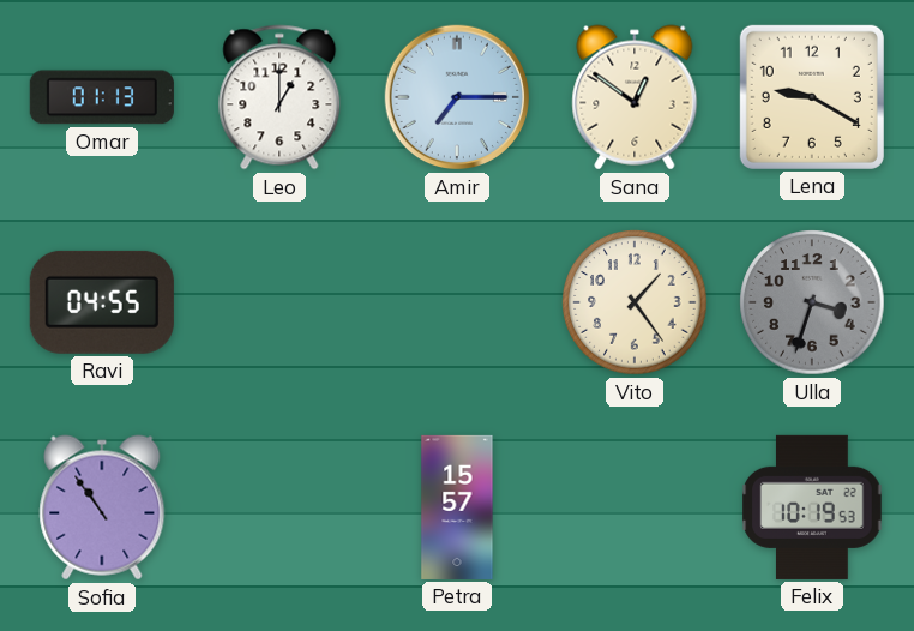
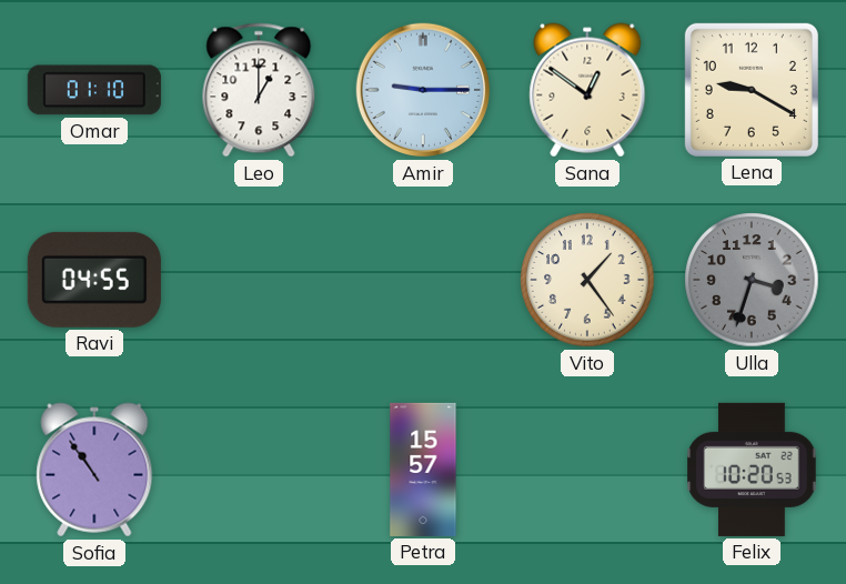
Omar: 01:13 -> 01:10
Amir: 7:15 -> 9:15
Felix: 10:19 -> 10:20
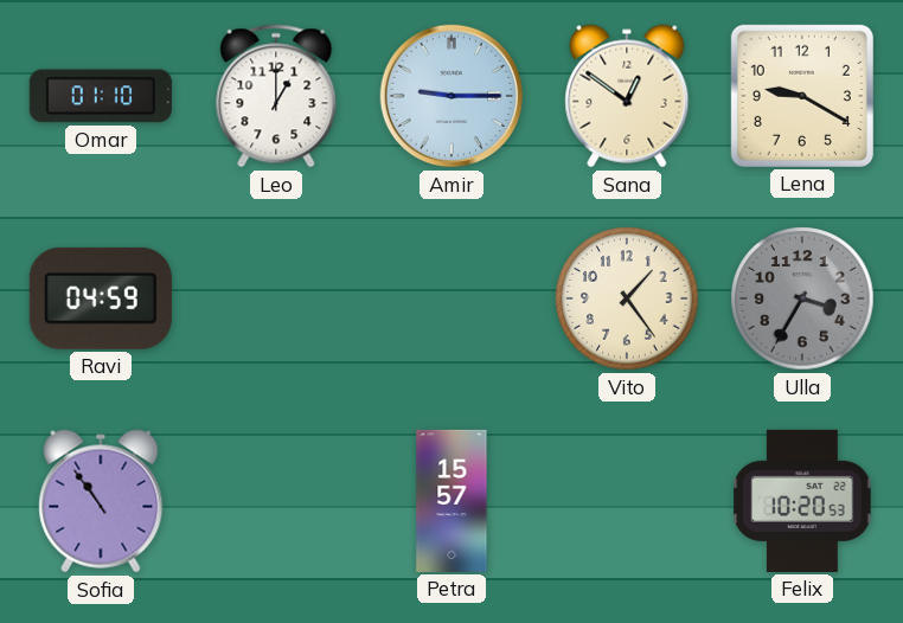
Ravi: 04:55 -> 04:59
Ulla: 3:33 -> 3:35
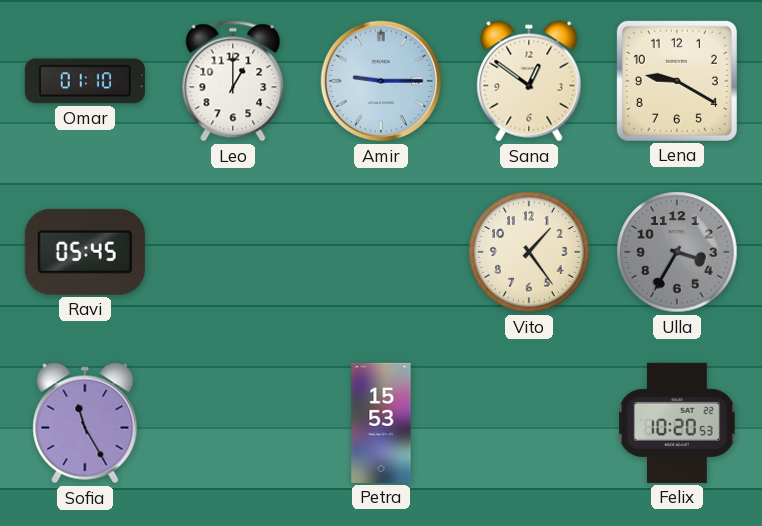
Ravi: 04:59 -> 05:45
Sofia: 10:54 -> 11:25
Petra: 15:57 -> 15:53
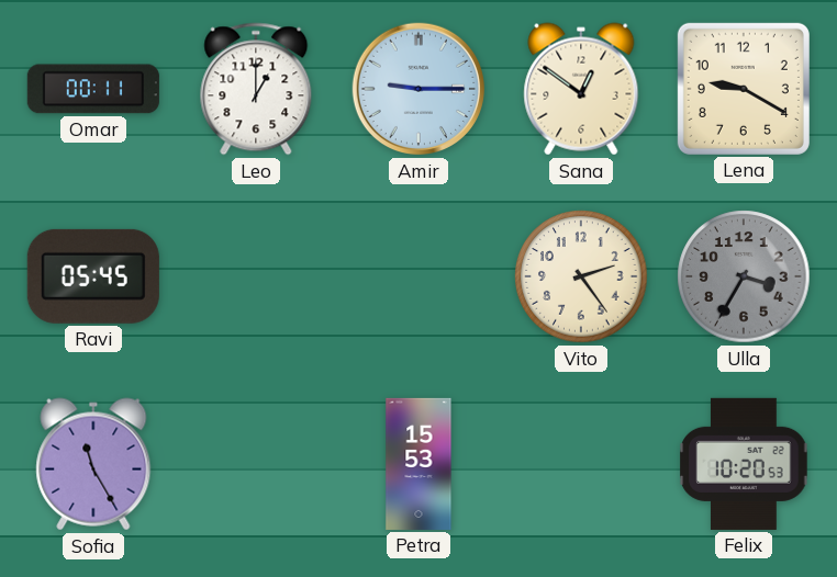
Omar: 01:10 -> 00:11
Vito: 1:24 -> 2:24
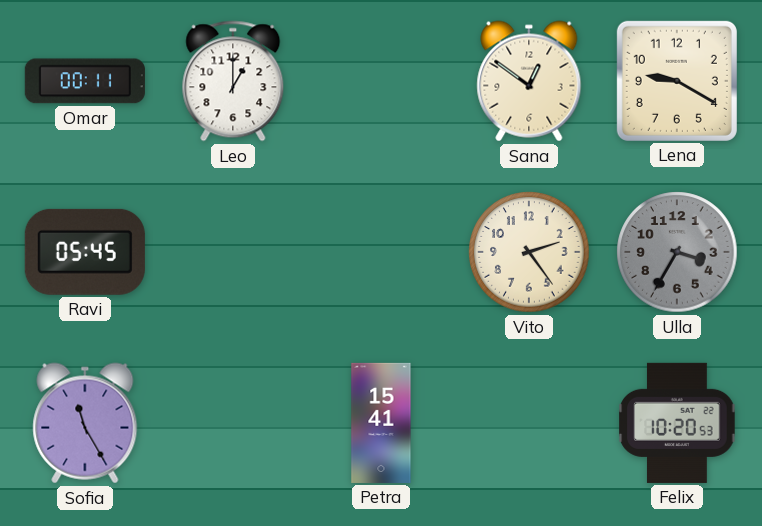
Amir: 9:15 -> none
Petra: 15:53 -> 15:41
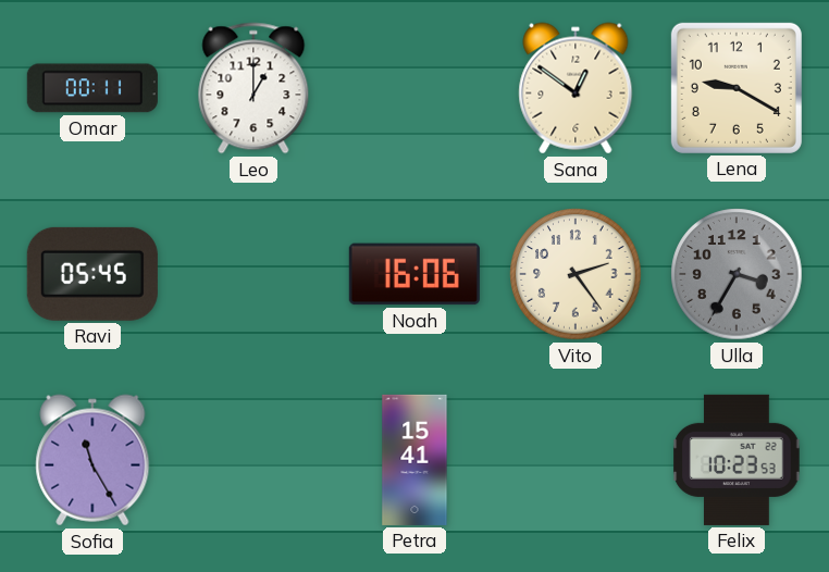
Noah: none -> 16:06
Felix: 10:20 -> 10:23
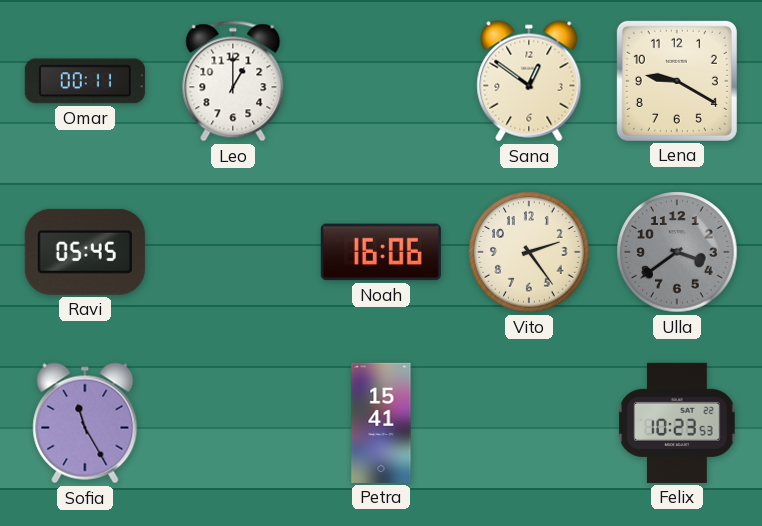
Ulla: 3:35 -> 3:39
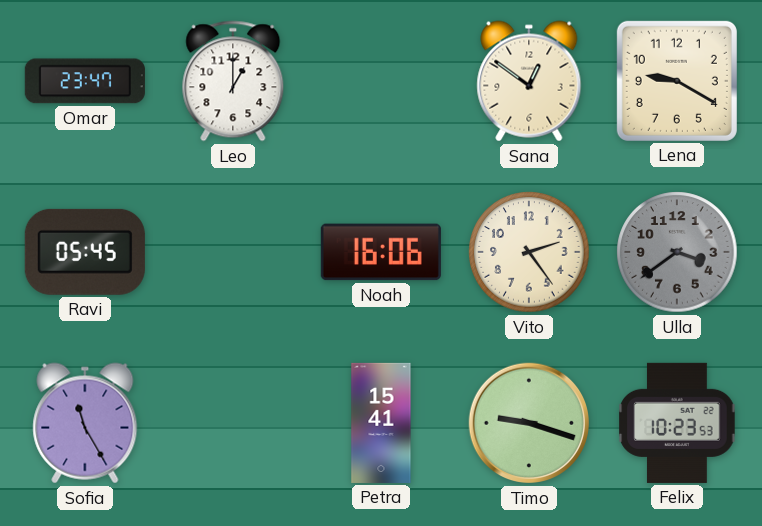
Omar: 00:11 -> 23:47
Timo: none -> 9:18
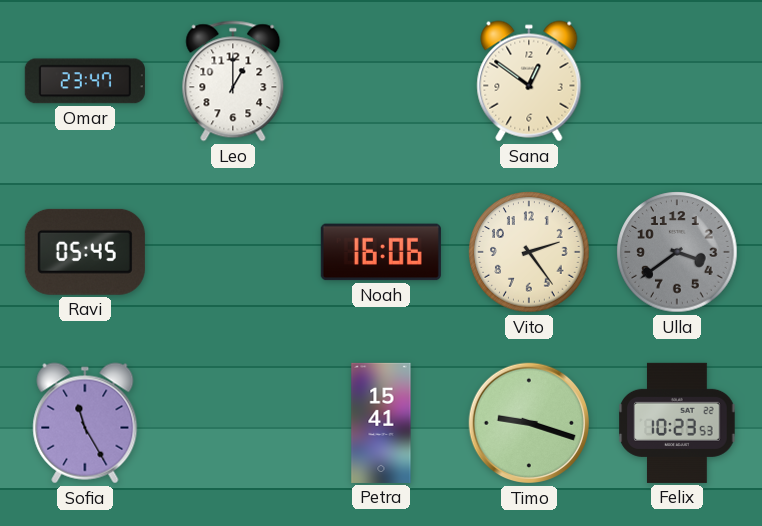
Lena: 9:20 -> none
